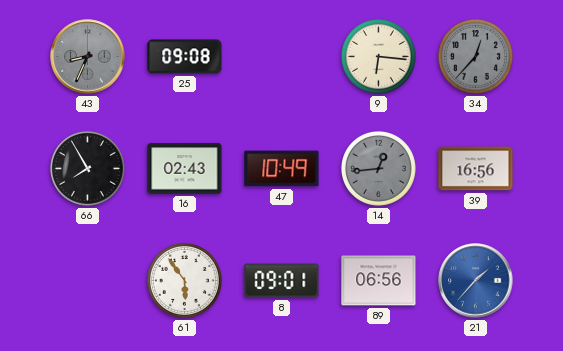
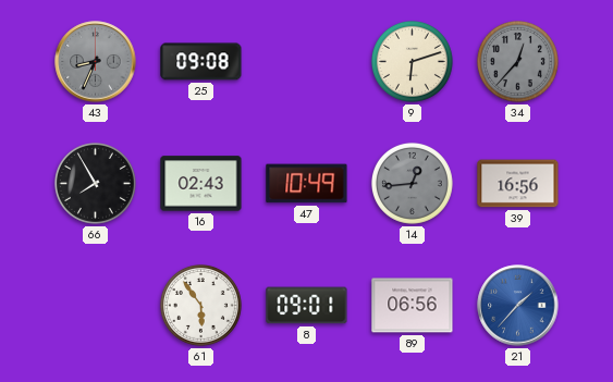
9: 6:16 -> 6:12
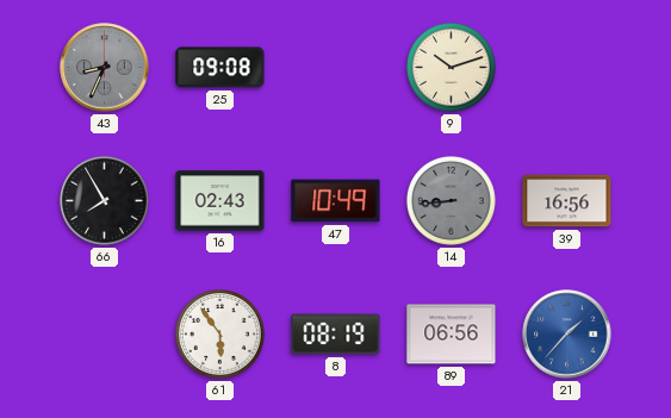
9: 6:12 -> 10:12
34: 12:37 -> none
14: 12:44 -> 8:44
8: 09:01 -> 08:19
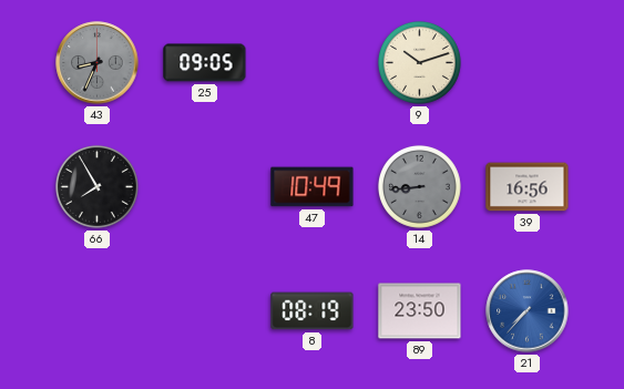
25: 09:08 -> 09:05
16: 02:43 -> none
61: 5:54 -> none
89: 06:56 -> 23:50
21: 1:37 -> 7:37
